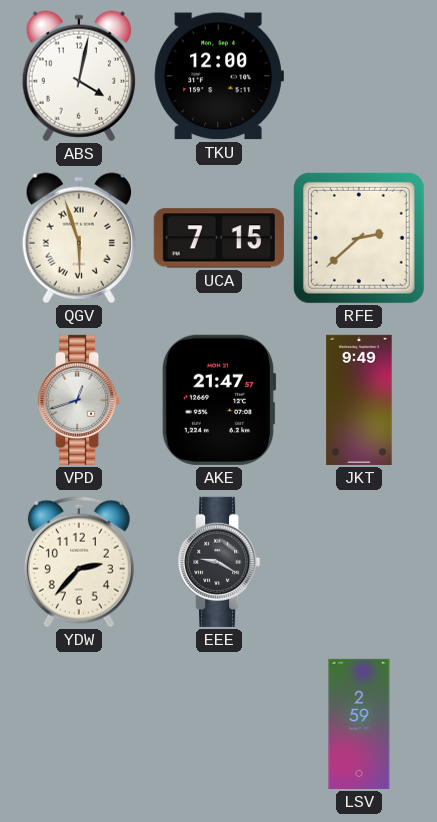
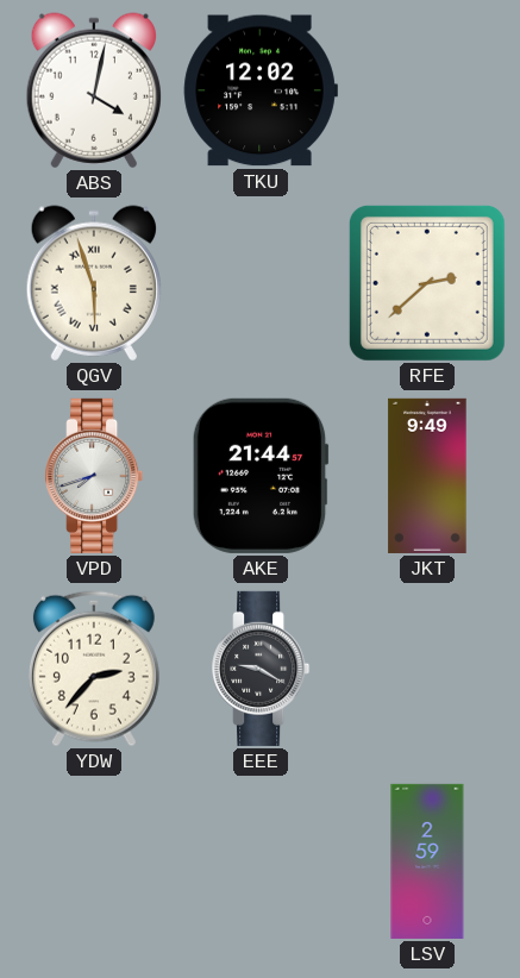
TKU: 12:00 -> 12:02
UCA: 7:15 -> none
VPD: 12:42 -> 7:42
AKE: 21:47 -> 21:44
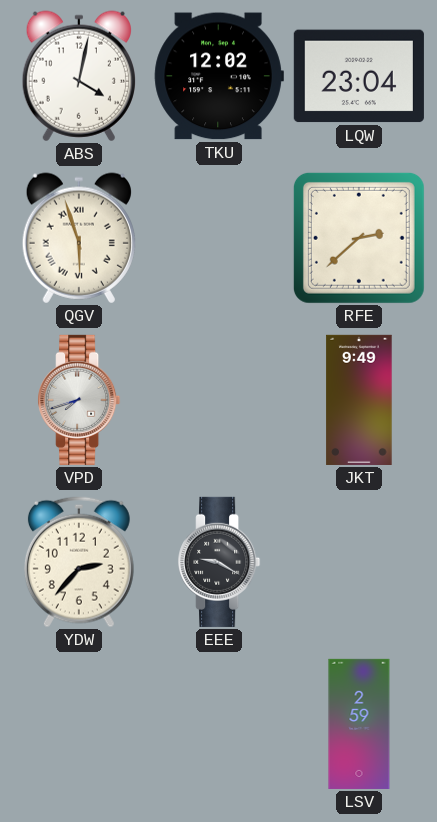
LQW: none -> 23:04
AKE: 21:44 -> none
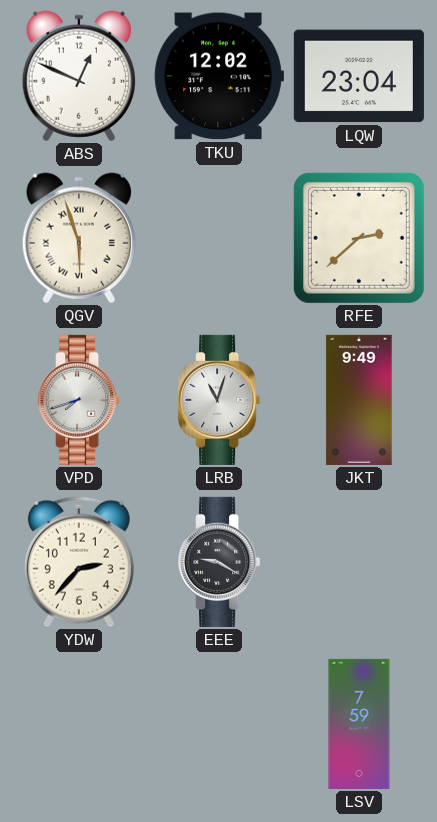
ABS: 4:02 -> 12:49
LRB: none -> 11:03
LSV: 2:59 -> 7:59
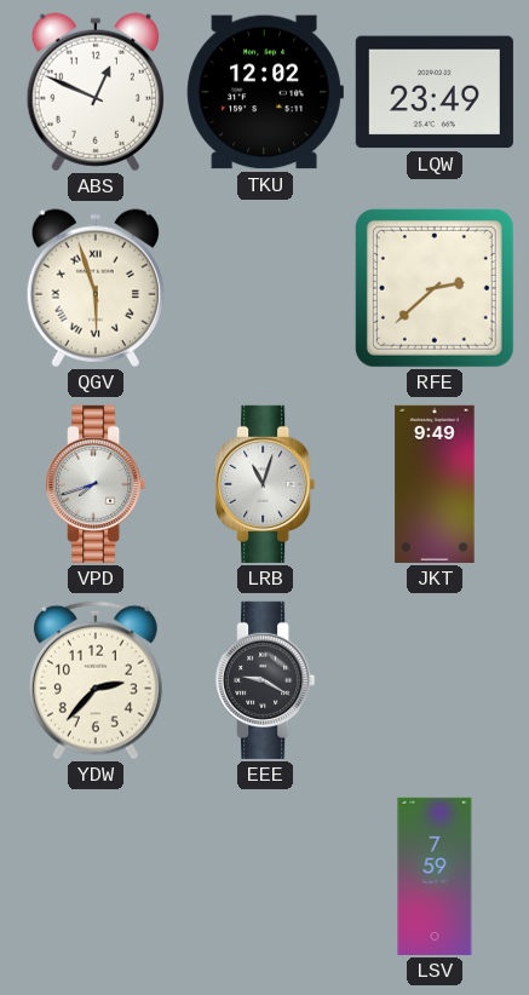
LQW: 23:04 -> 23:49
